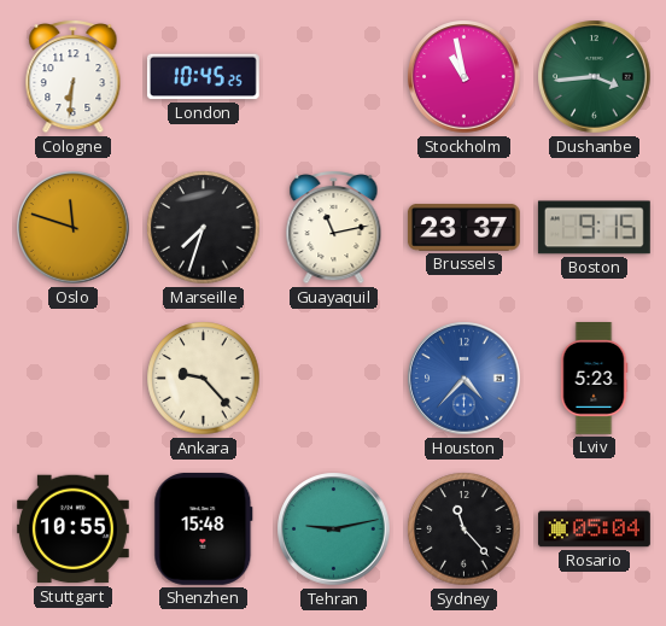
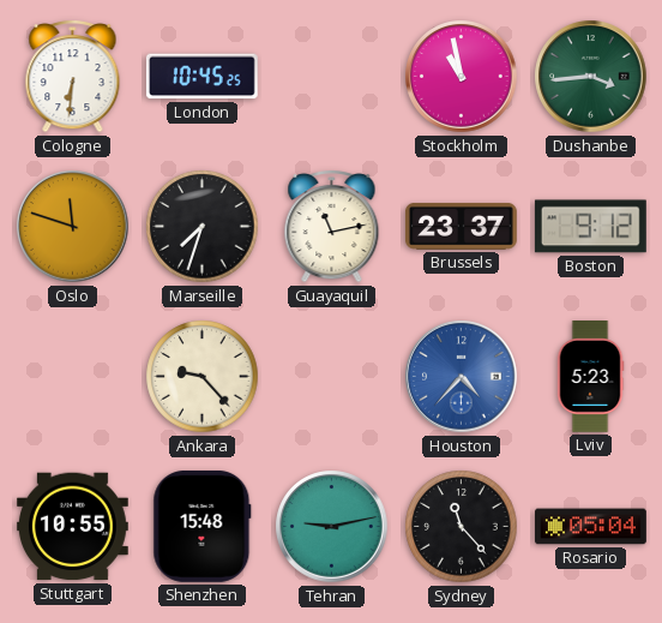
Boston: 9:15 -> 9:12
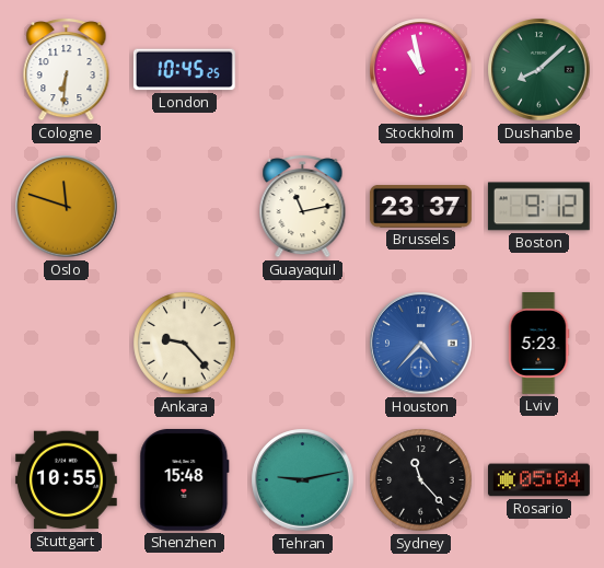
Dushanbe: 3:44 -> 8:08
Marseille: 7:33 -> none
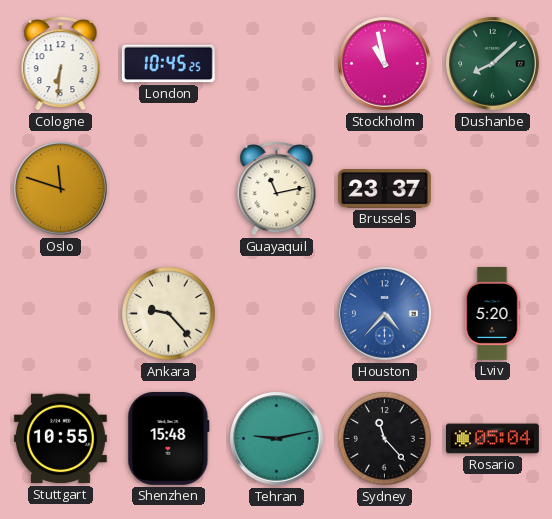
Boston: 9:12 -> none
Lviv: 5:23 -> 5:20
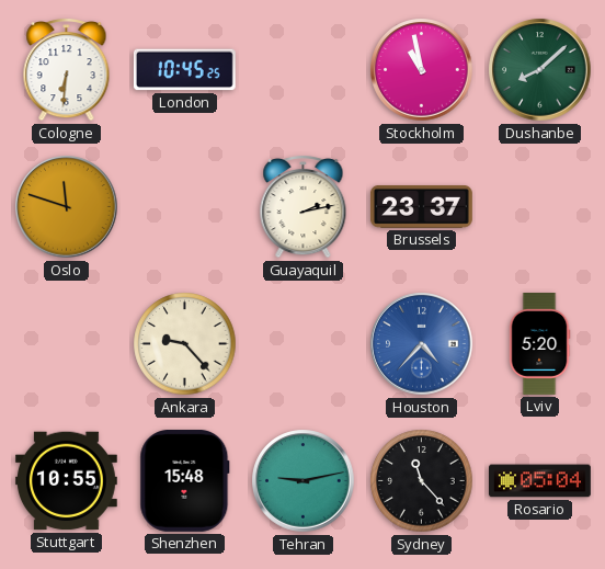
Guayaquil: 11:13 -> 2:13
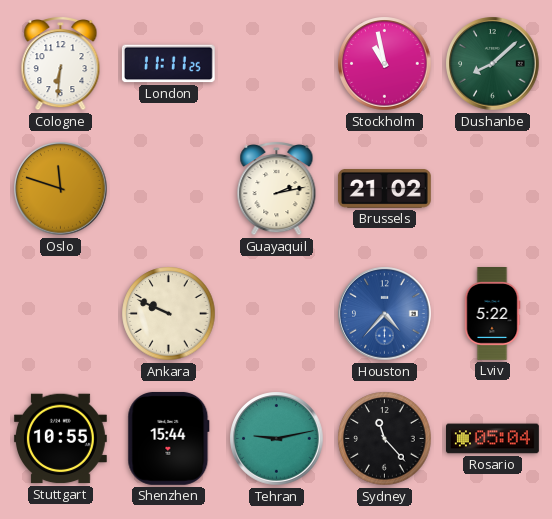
London: 10:45 -> 11:11
Brussels: 23:37 -> 21:02
Ankara: 9:23 -> 9:49
Lviv: 5:20 -> 5:22
Shenzhen: 15:48 -> 15:44
